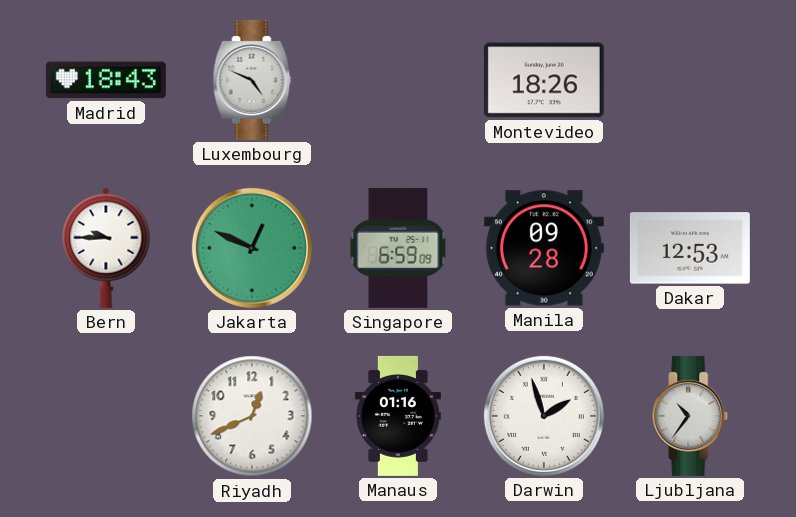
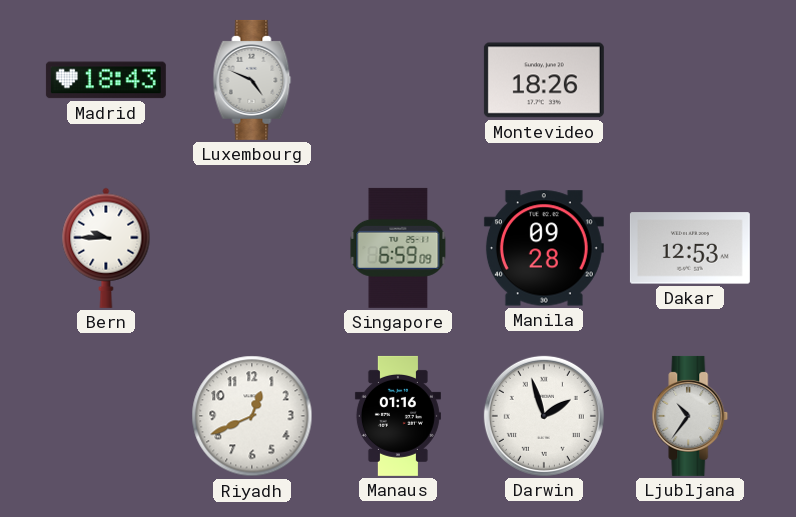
Jakarta: 12:49 -> none
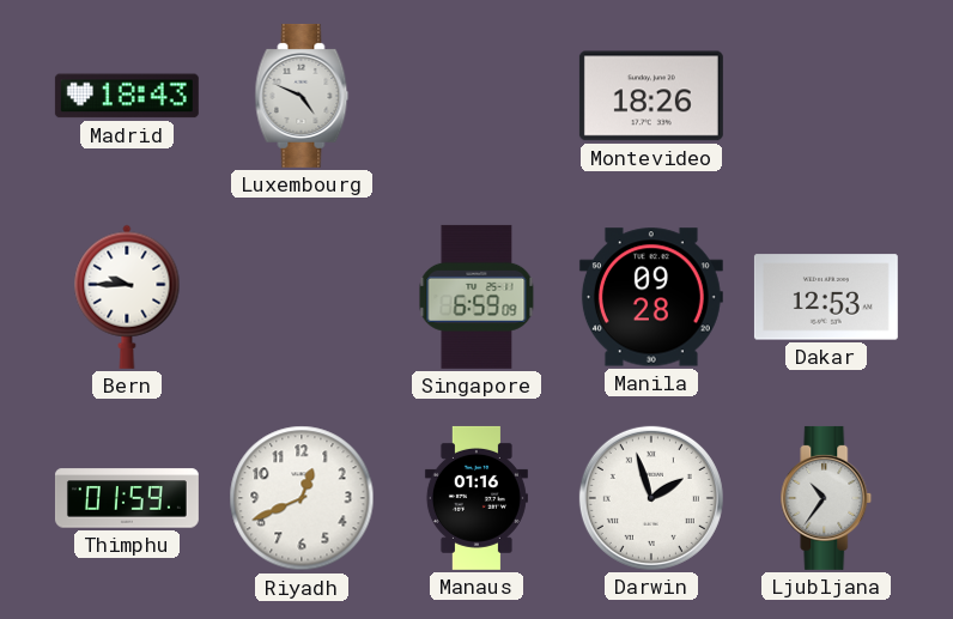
Thimphu: none -> 01:59
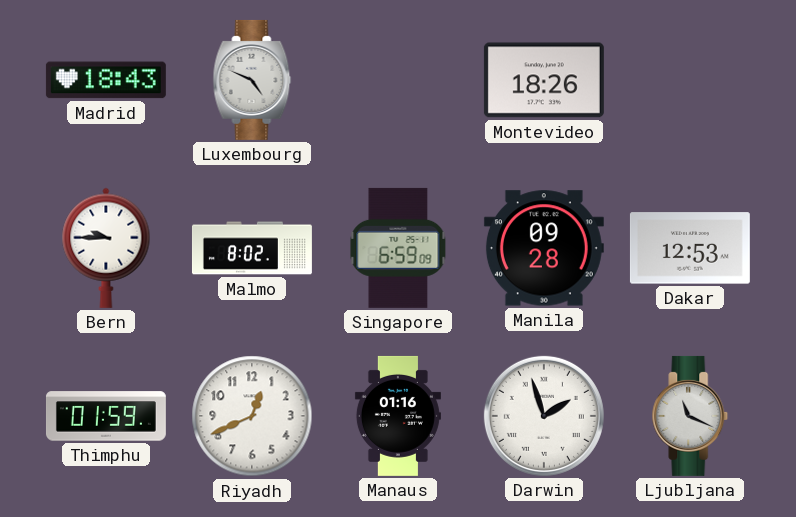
Malmo: none -> 8:02
Ljubljana: 10:36 -> 11:19
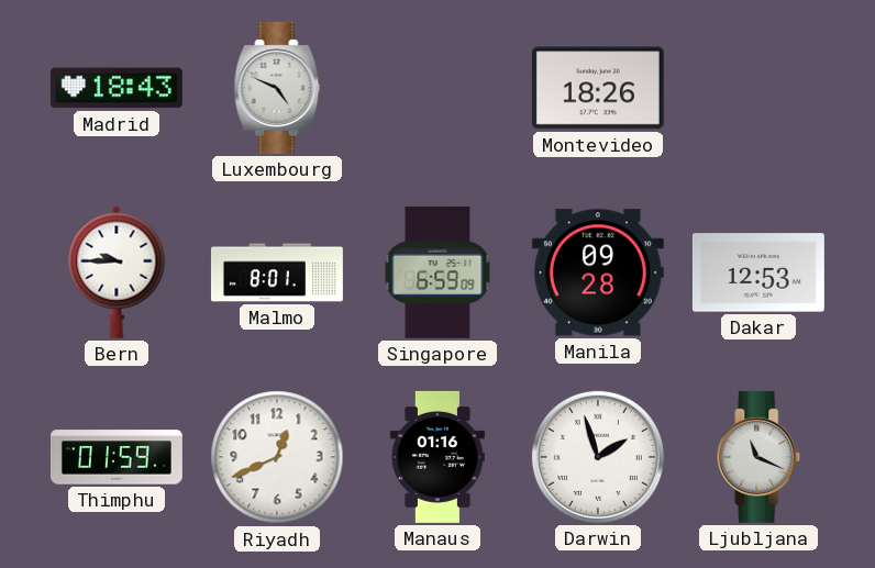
Malmo: 8:02 -> 8:01
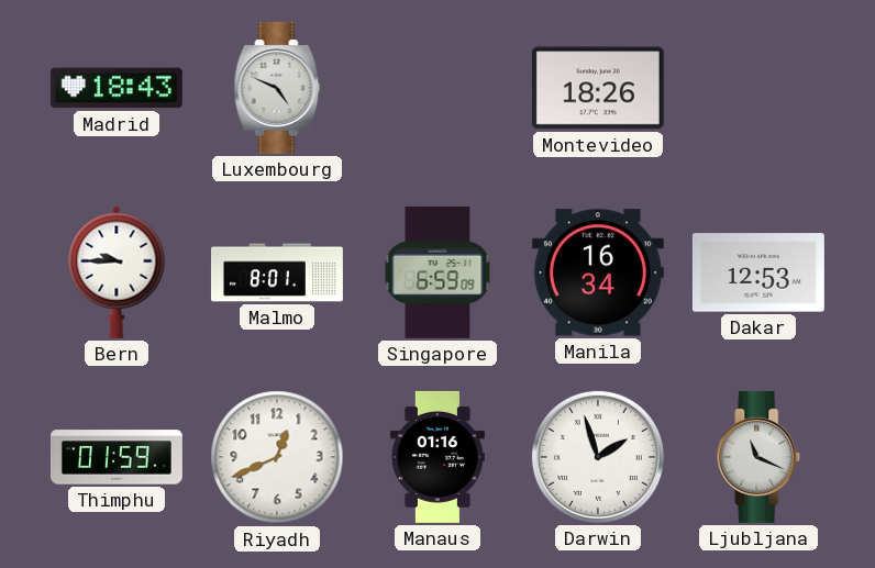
Manila: 09:28 -> 16:34
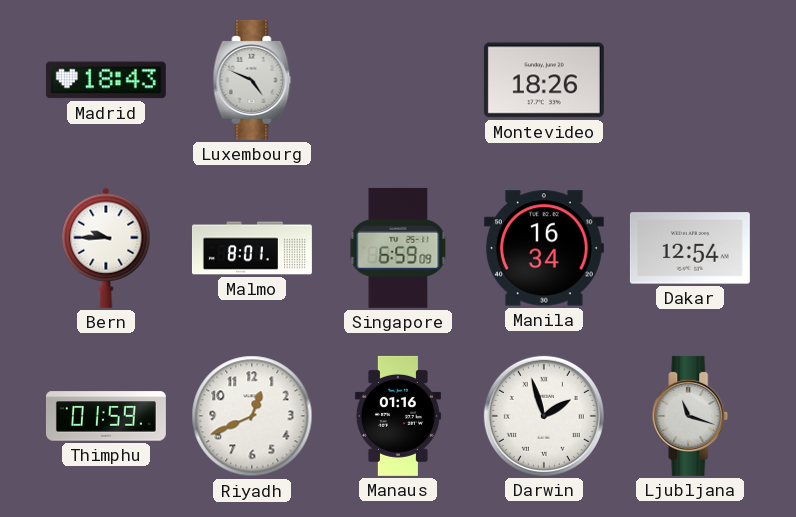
Dakar: 12:53 -> 12:54
Ljubljana: 11:19 -> 11:18
